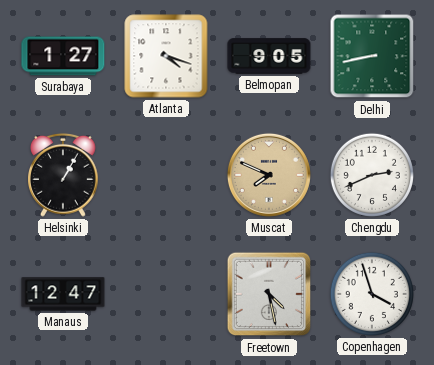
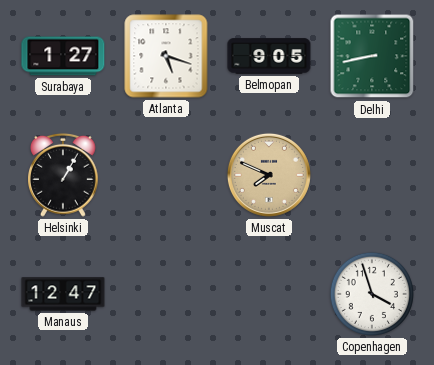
Atlanta: 4:18 -> 5:18
Chengdu: 2:41 -> none
Freetown: 4:28 -> none
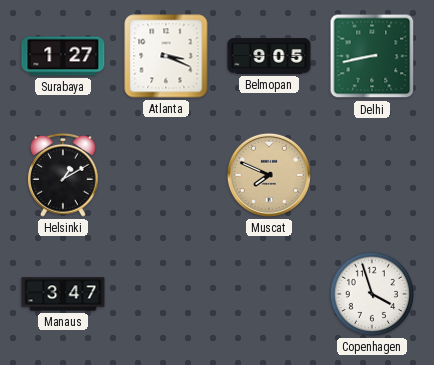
Atlanta: 5:18 -> 3:19
Helsinki: 1:05 -> 1:10
Manaus: 12:47 -> 3:47
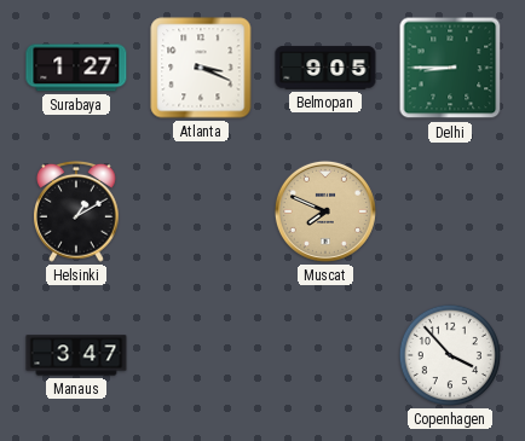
Delhi: 8:43 -> 8:45
Copenhagen: 3:57 -> 3:53
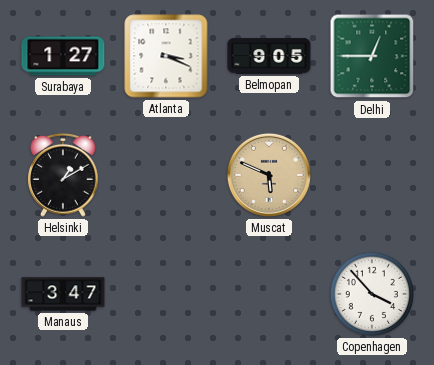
Delhi: 8:45 -> 12:45
Muscat: 7:49 -> 5:49
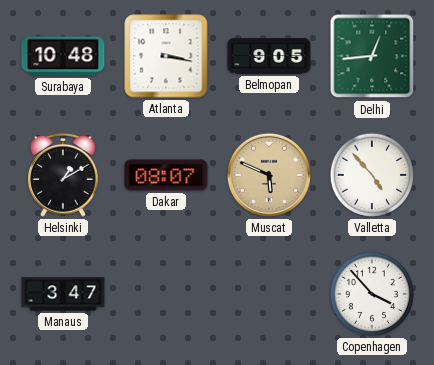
Surabaya: 1:27 -> 10:48
Atlanta: 3:19 -> 3:17
Delhi: 12:45 -> 12:44
Dakar: none -> 08:07
Valletta: none -> 4:53
